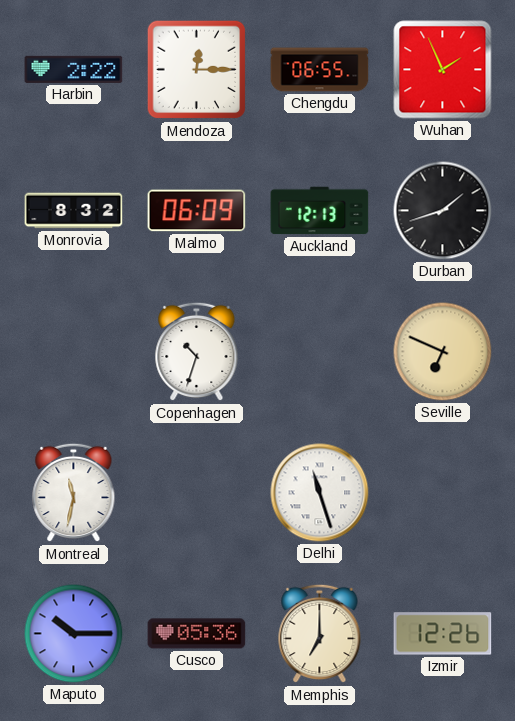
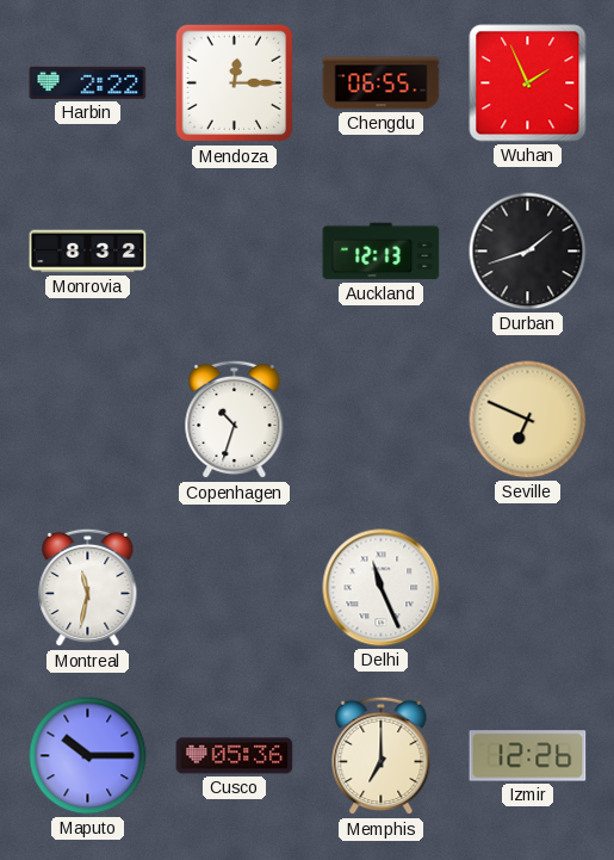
Malmo: 06:09 -> none
Delhi: 11:27 -> 11:26
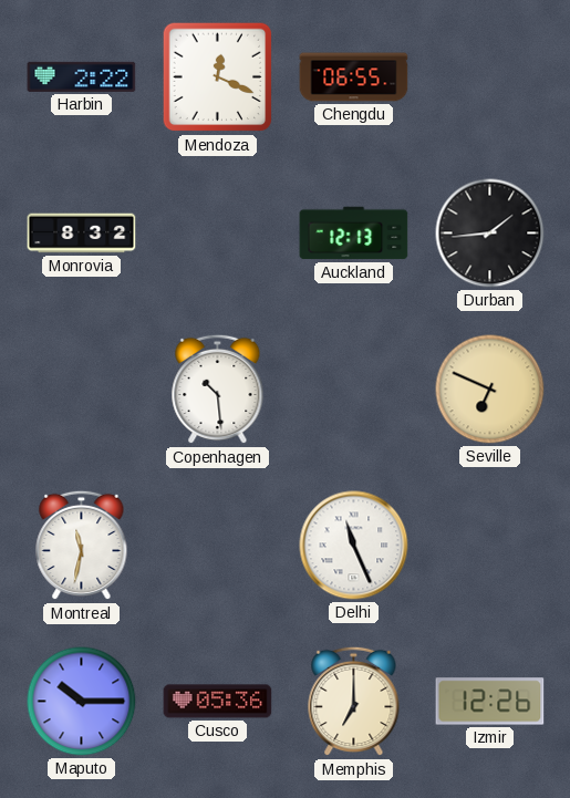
Mendoza: 12:15 -> 12:19
Wuhan: 1:56 -> none
Durban: 1:42 -> 1:44
Copenhagen: 10:33 -> 10:29
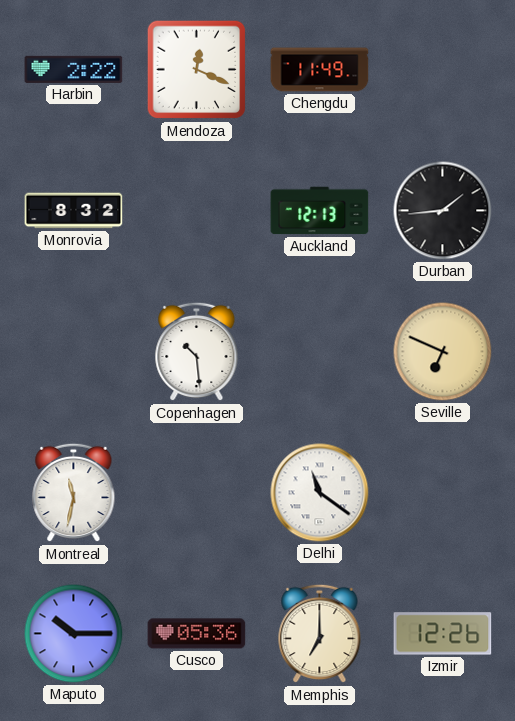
Chengdu: 06:55 -> 11:49
Delhi: 11:26 -> 11:21
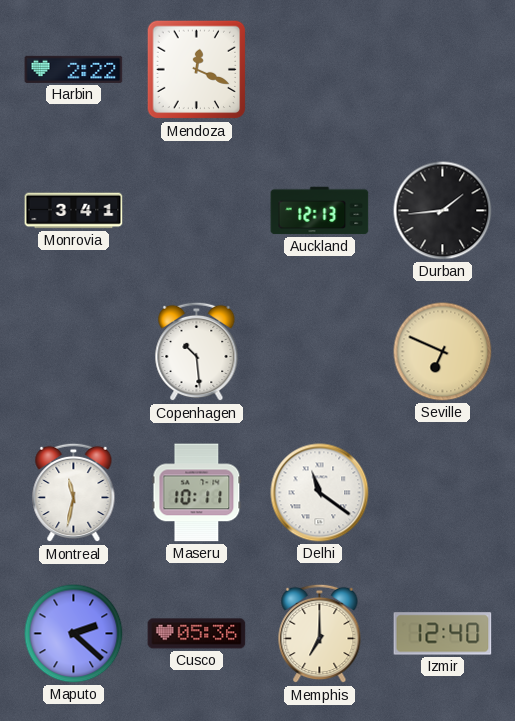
Chengdu: 11:49 -> none
Monrovia: 8:32 -> 3:41
Maseru: none -> 10:11
Maputo: 10:15 -> 2:22
Izmir: 12:26 -> 12:40
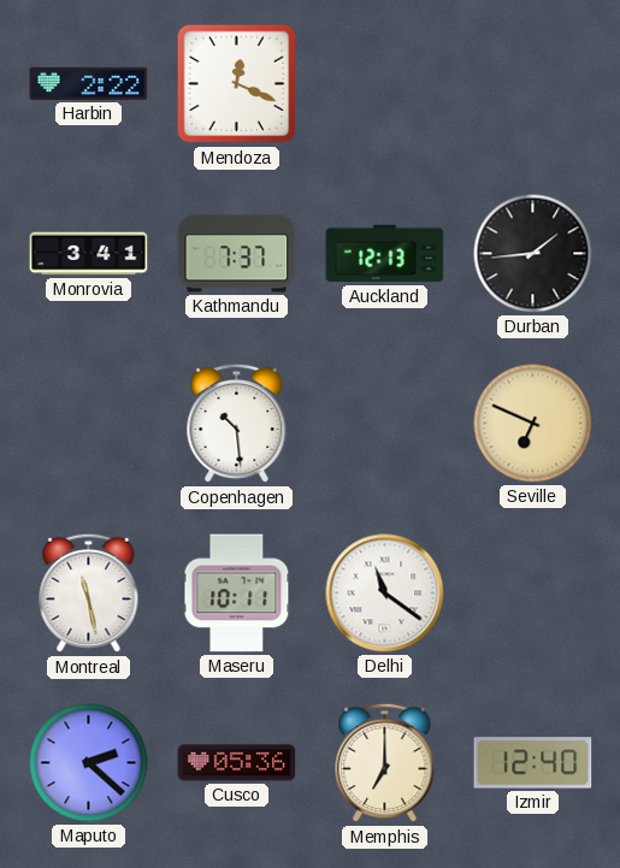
Kathmandu: none -> 7:37
Montreal: 11:32 -> 11:28
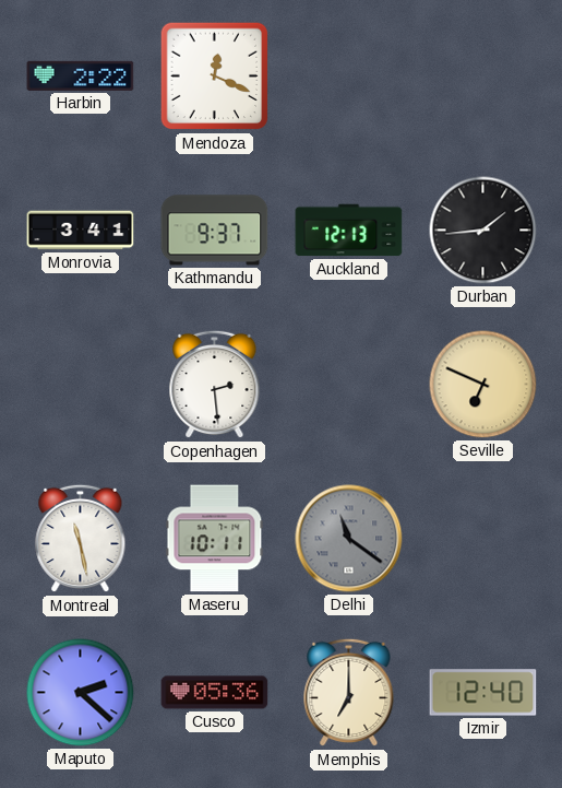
Kathmandu: 7:37 -> 9:37
Copenhagen: 10:29 -> 2:29
Delhi dial: white -> grey
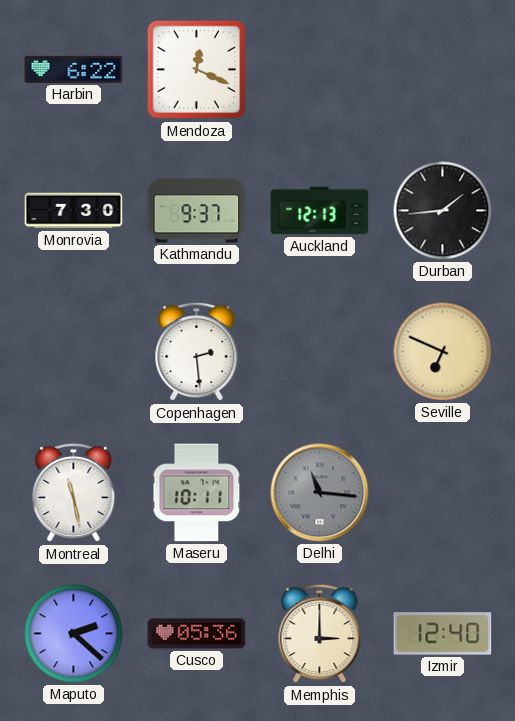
Harbin: 2:22 -> 6:22
Monrovia: 3:41 -> 7:30
Delhi: 11:21 -> 11:16
Memphis: 7:00 -> 3:00
